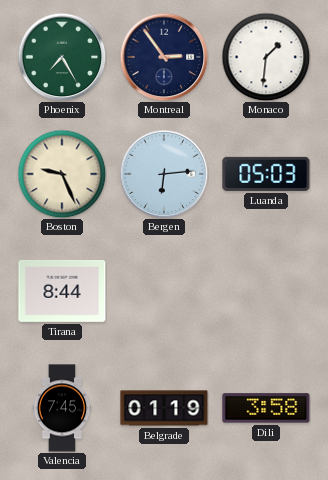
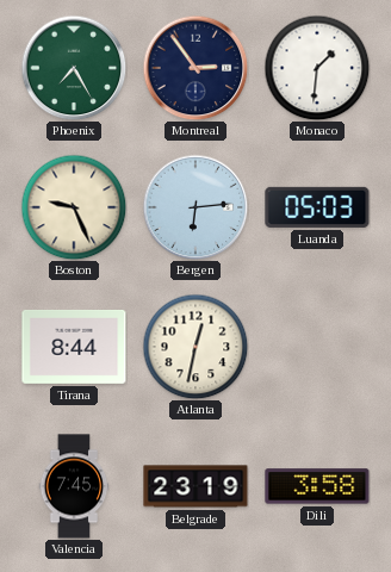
Atlanta: none -> 12:32
Belgrade: 01:19 -> 23:19
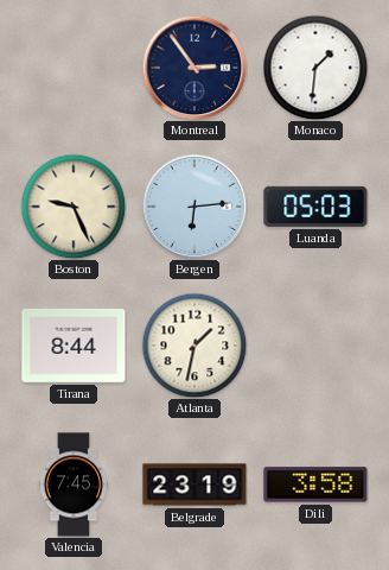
Phoenix: 7:25 -> none
Atlanta: 12:32 -> 1:32
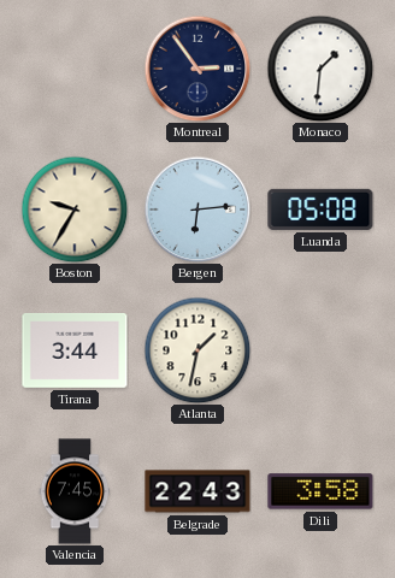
Boston: 9:26 -> 9:35
Luanda: 05:03 -> 05:08
Tirana: 8:44 -> 3:44
Belgrade: 23:19 -> 22:43
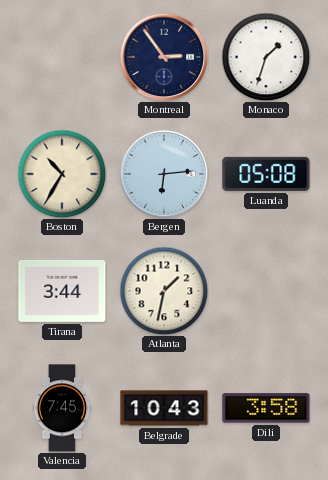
Monaco: 1:31 -> 1:33
Boston: 9:35 -> 10:35
Belgrade: 22:43 -> 10:43
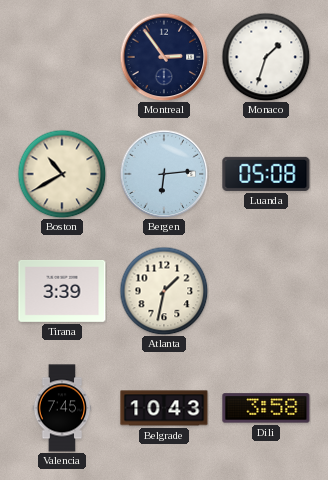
Boston: 10:35 -> 10:40
Tirana: 3:44 -> 3:39
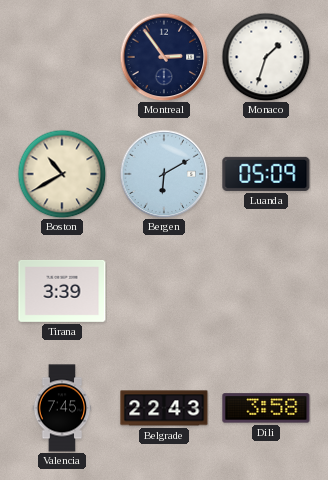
Bergen: 6:14 -> 6:10
Luanda: 05:08 -> 05:09
Atlanta: 1:32 -> none
Belgrade: 10:43 -> 22:43
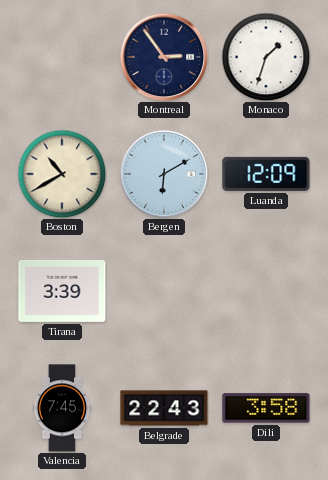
Luanda: 05:09 -> 12:09
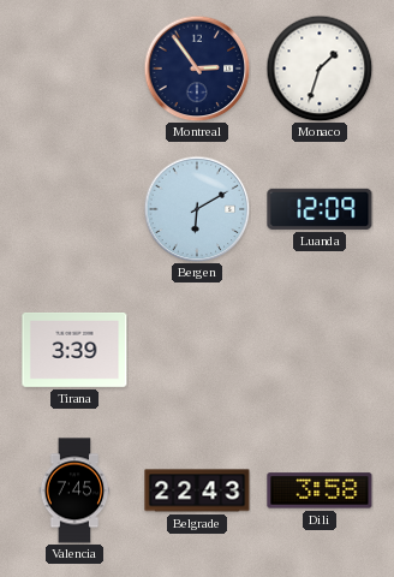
Boston: 10:40 -> none
